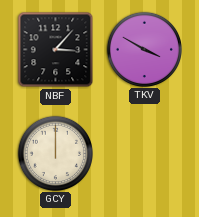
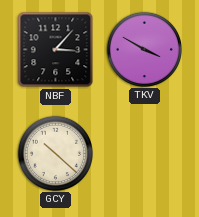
GCY: 12:00 -> 10:22
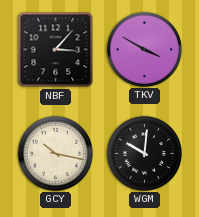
GCY: 10:22 -> 10:17
WGM: none -> 10:01
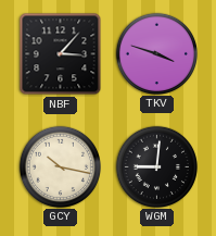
TKV: 3:50 -> 3:48
WGM: 10:01 -> 9:01
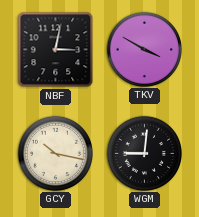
NBF: 3:07 -> 3:02
TKV: 3:48 -> 3:50
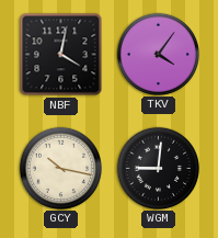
NBF: 3:02 -> 4:02
TKV: 3:50 -> 4:06
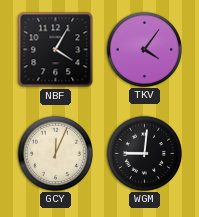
NBF: 4:02 -> 4:05
GCY: 10:17 -> 12:04
